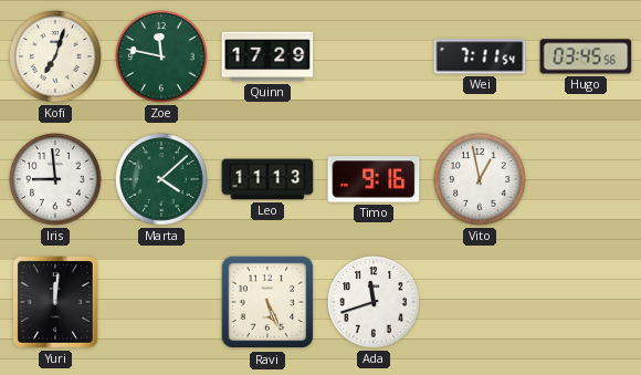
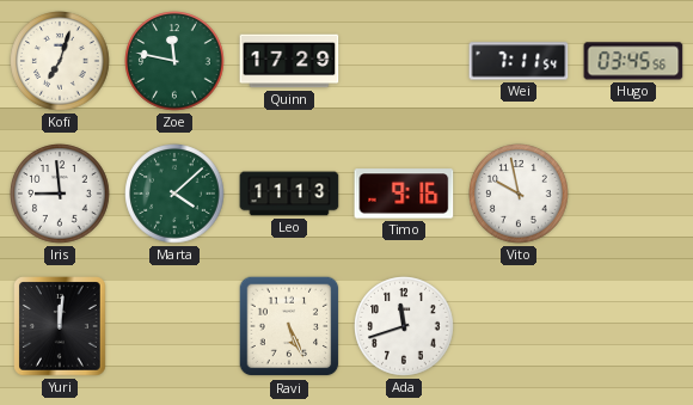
Vito: 12:58 -> 9:58
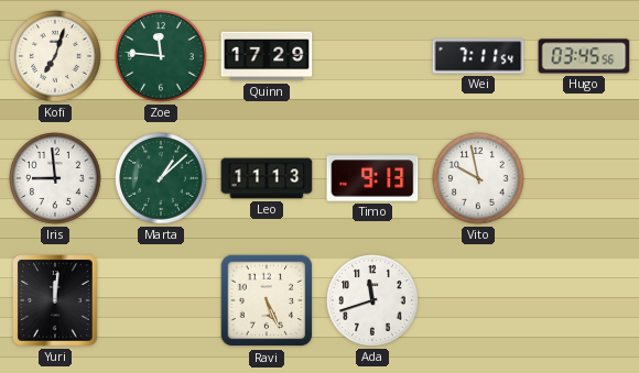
Zoe: 11:47 -> 11:46
Marta: 4:08 -> 1:08
Timo: 9:16 -> 9:13
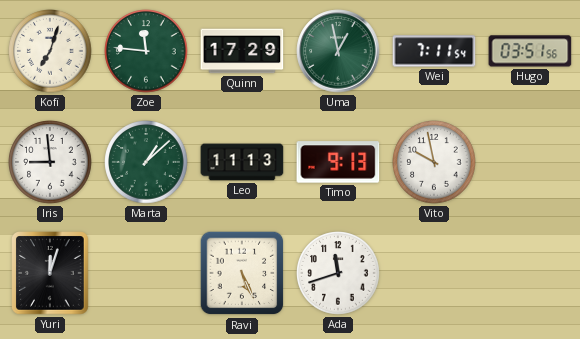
Uma: none -> 12:58
Hugo: 03:45 -> 03:51
Yuri: 12:01 -> 12:03
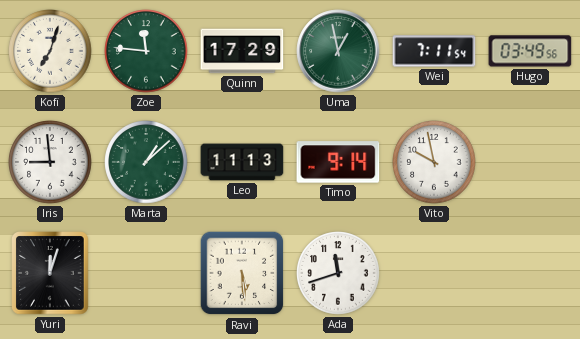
Hugo: 03:51 -> 03:49
Timo: 9:13 -> 9:14
Ravi: 5:26 -> 5:29
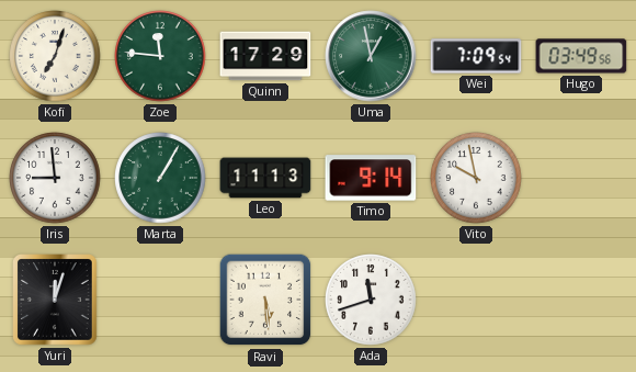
Wei: 7:11 -> 7:09
Marta: 1:08 -> 1:05
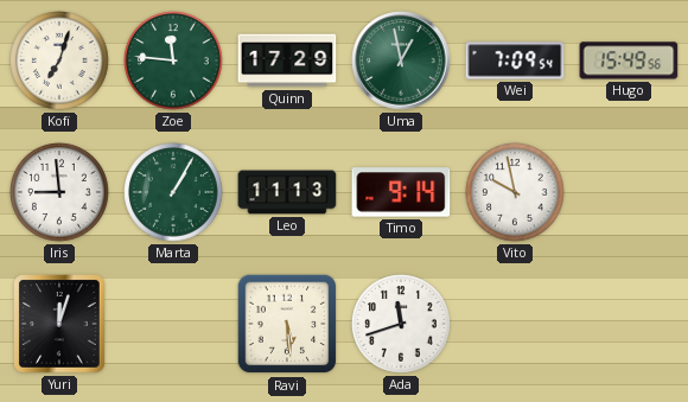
Hugo: 03:49 -> 15:49
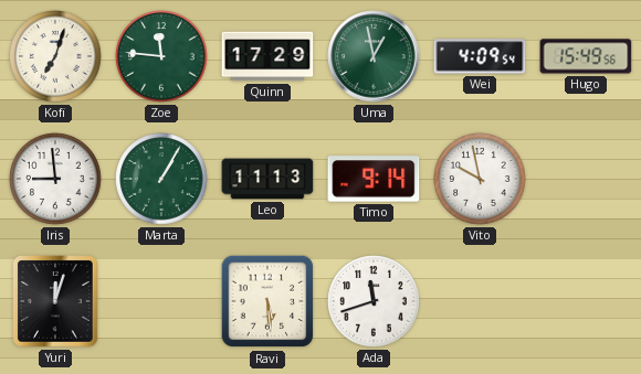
Wei: 7:09 -> 4:09
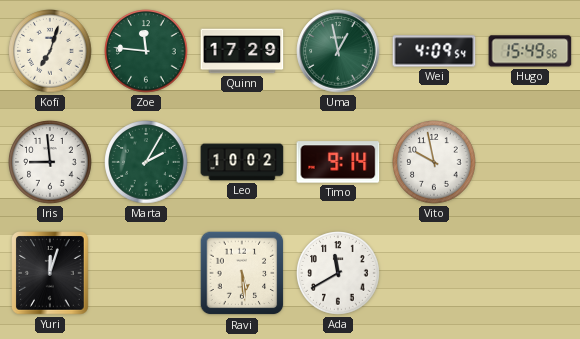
Marta: 1:05 -> 2:05
Leo: 11:13 -> 10:02
Ada: 11:42 -> 11:40
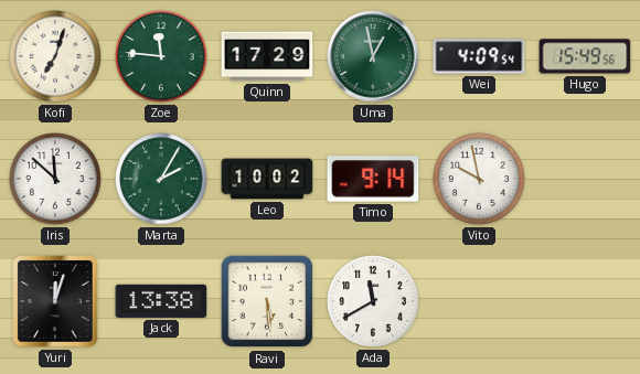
Iris: 8:59 -> 11:52
Jack: none -> 13:38
